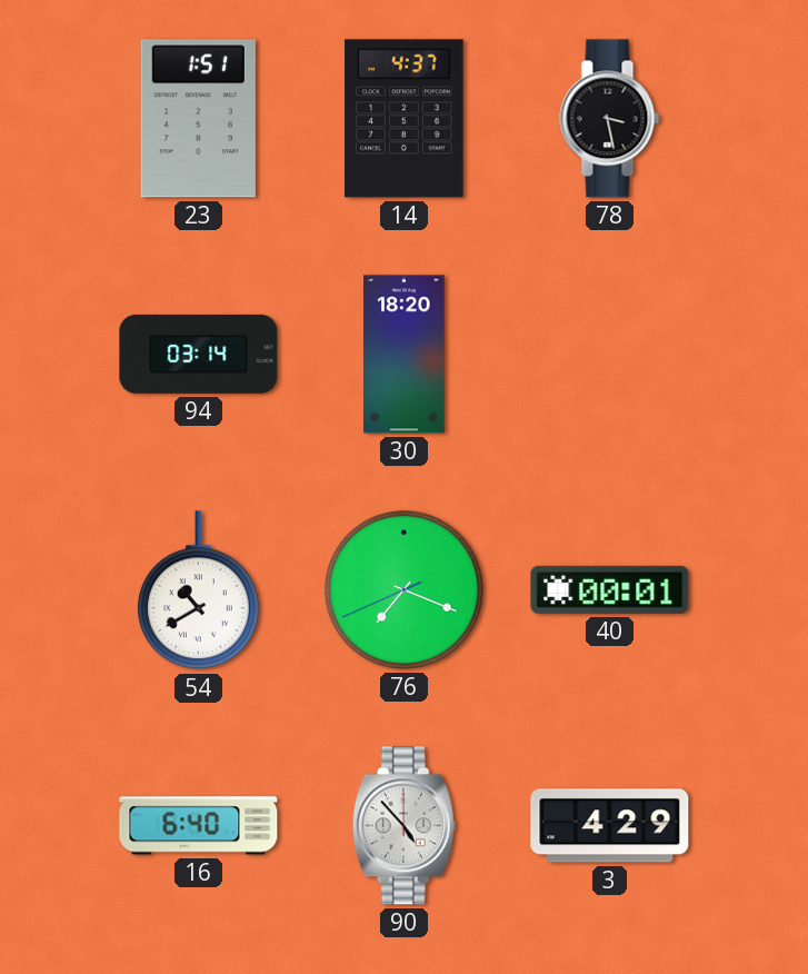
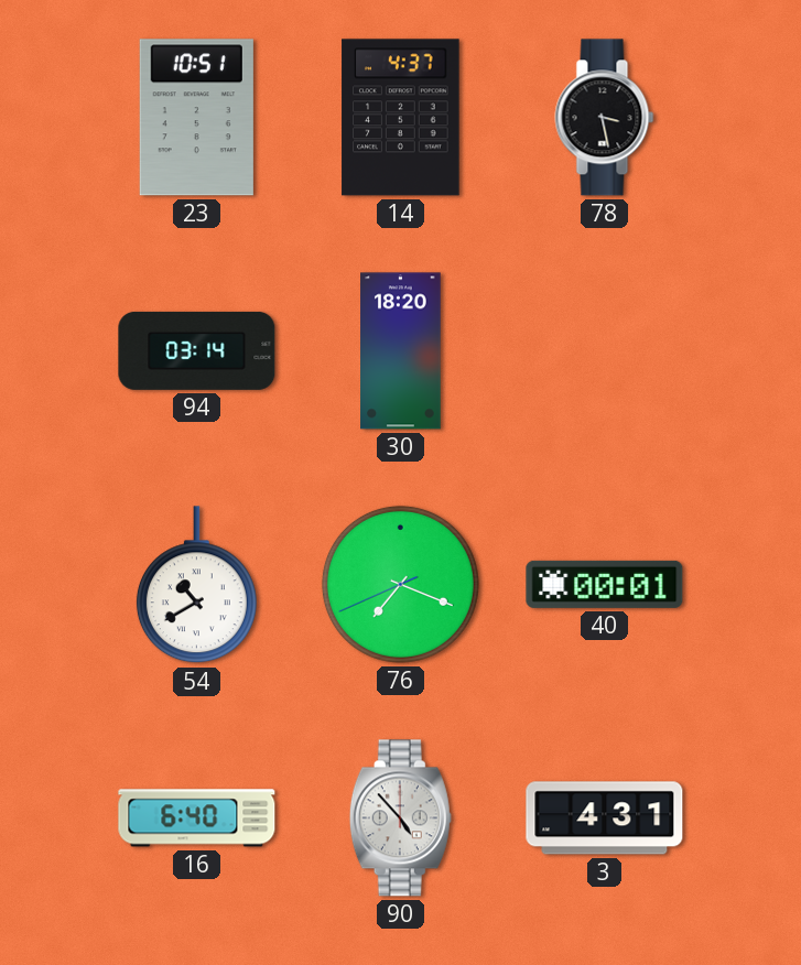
23: 1:51 -> 10:51
3: 4:29 -> 4:31
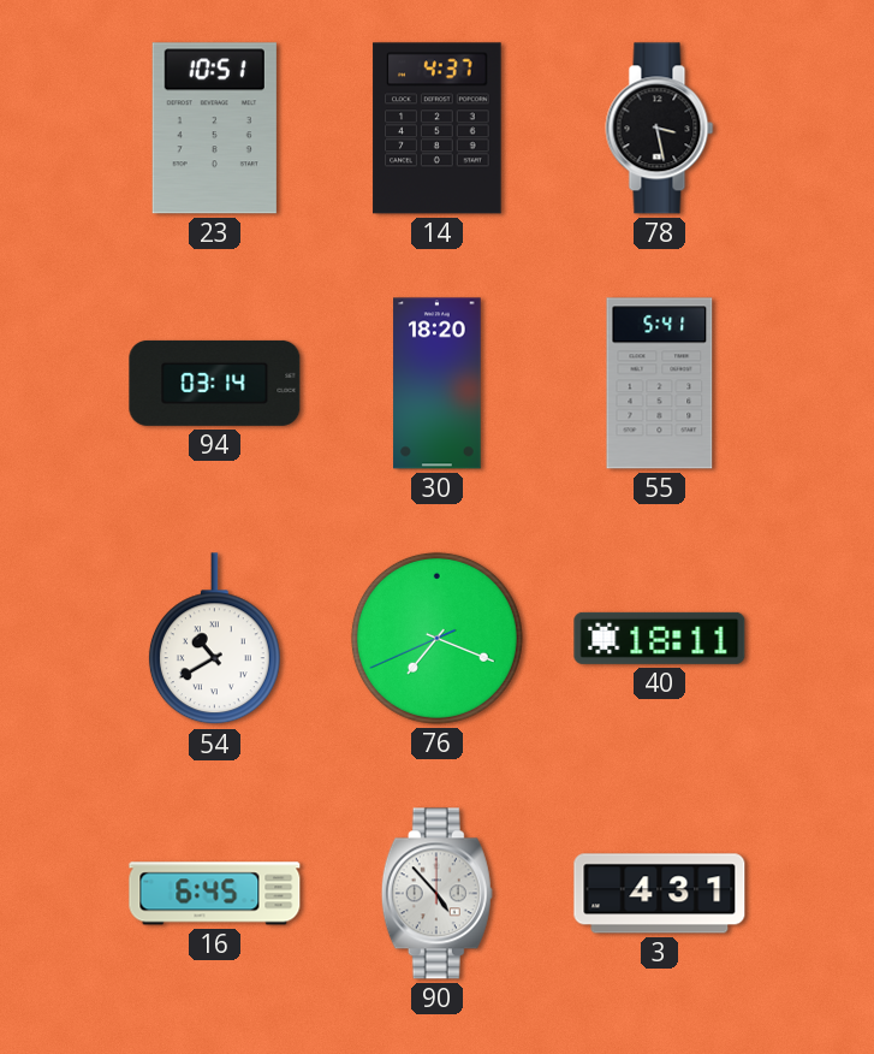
55: none -> 5:41
40: 00:01 -> 18:11
16: 6:40 -> 6:45
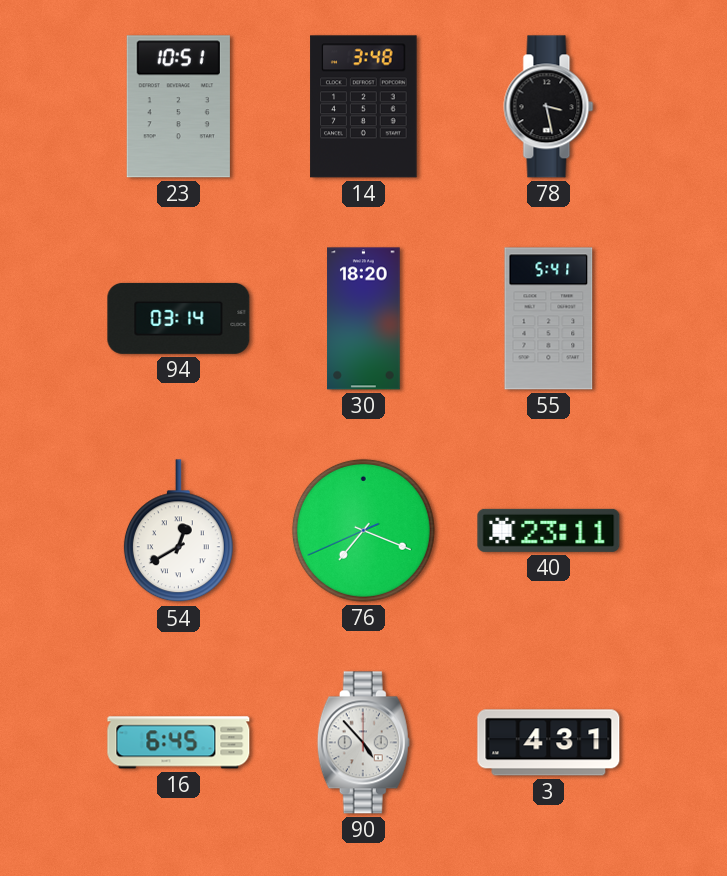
14: 4:37 -> 3:48
54: 10:40 -> 12:40
40: 18:11 -> 23:11
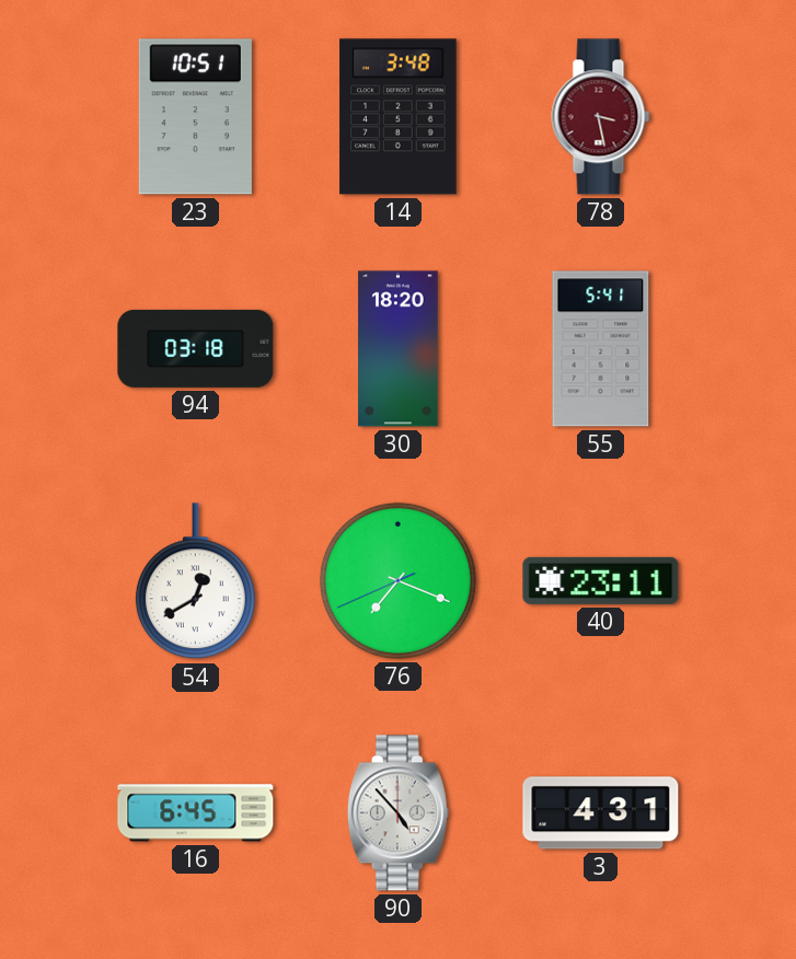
78 dial: black -> burgundy
94: 03:14 -> 03:18
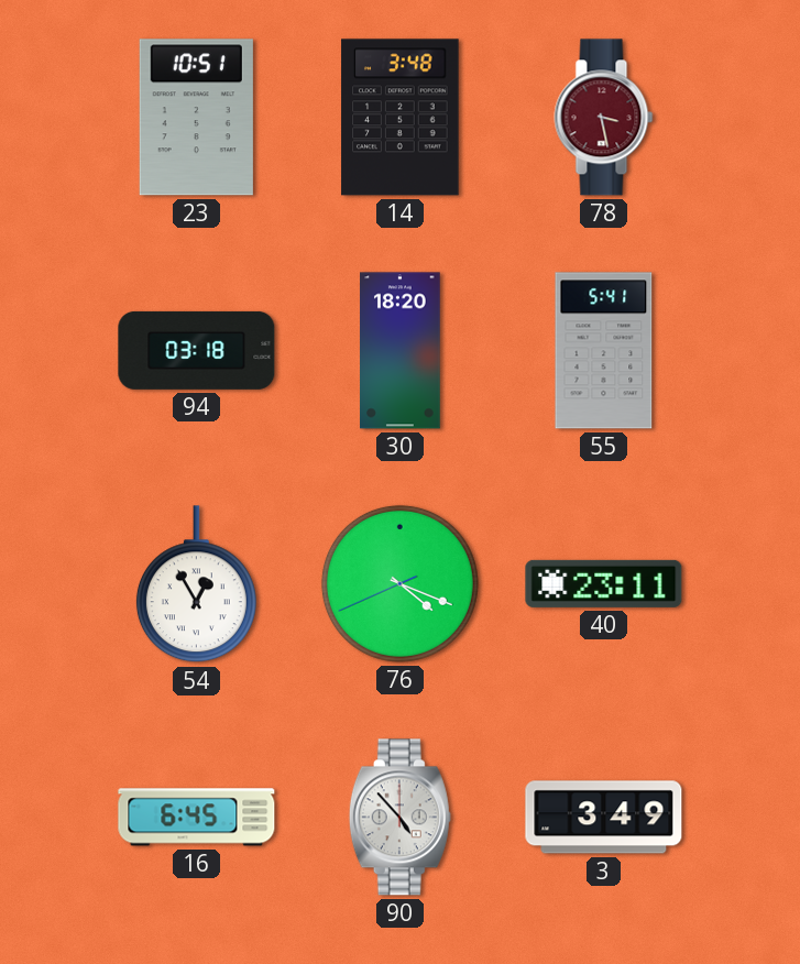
54: 12:40 -> 12:55
76: 7:18 -> 4:18
3: 4:31 -> 3:49
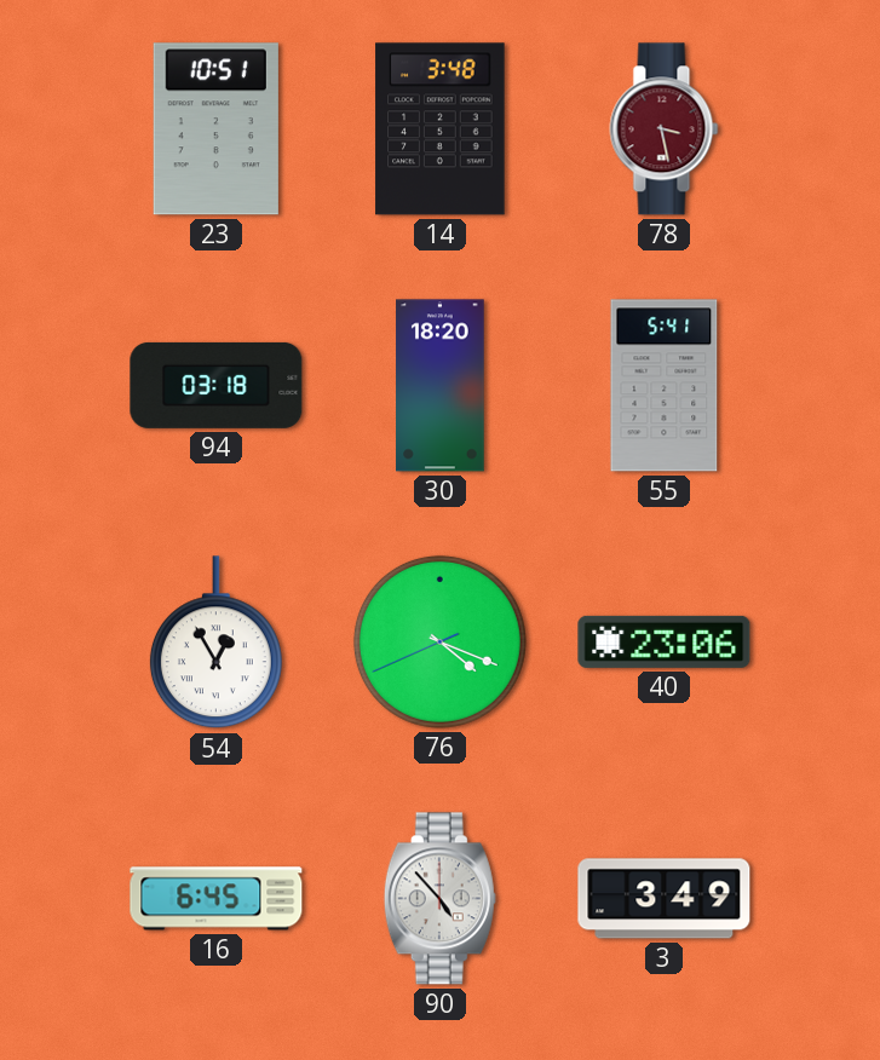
40: 23:11 -> 23:06
